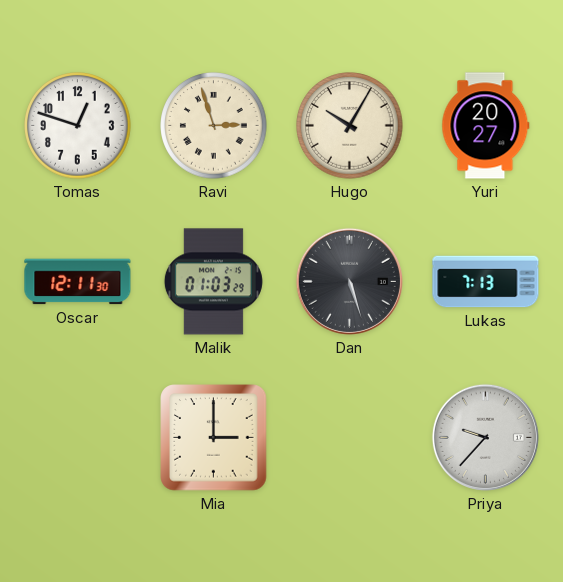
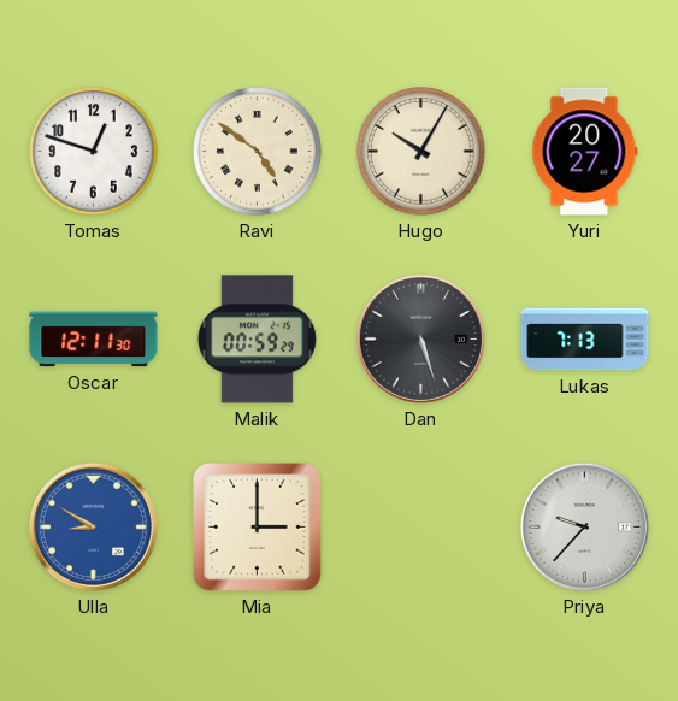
Ravi: 2:57 -> 4:51
Malik: 01:03 -> 00:59
Ulla: none -> 8:50
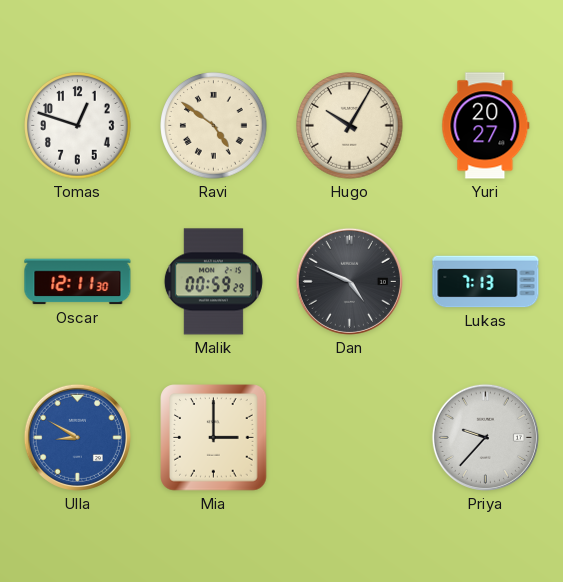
Dan: 5:27 -> 4:49
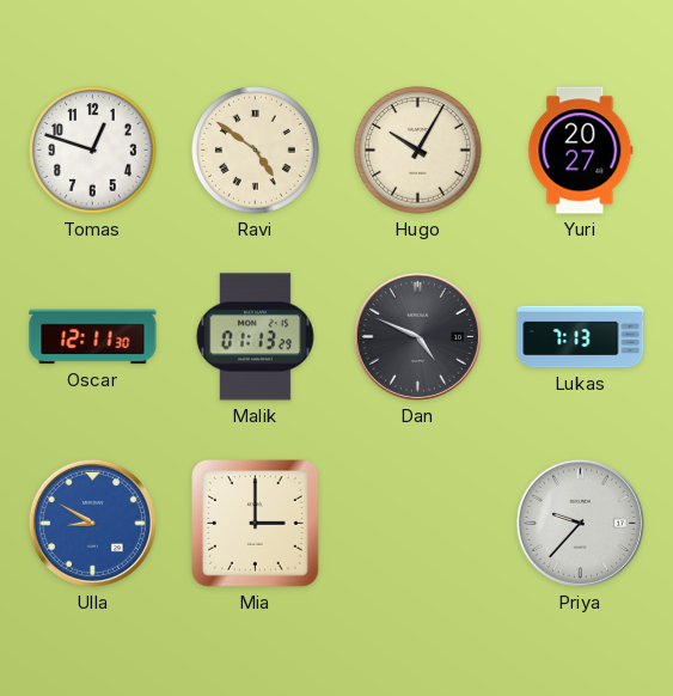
Malik: 00:59 -> 01:13
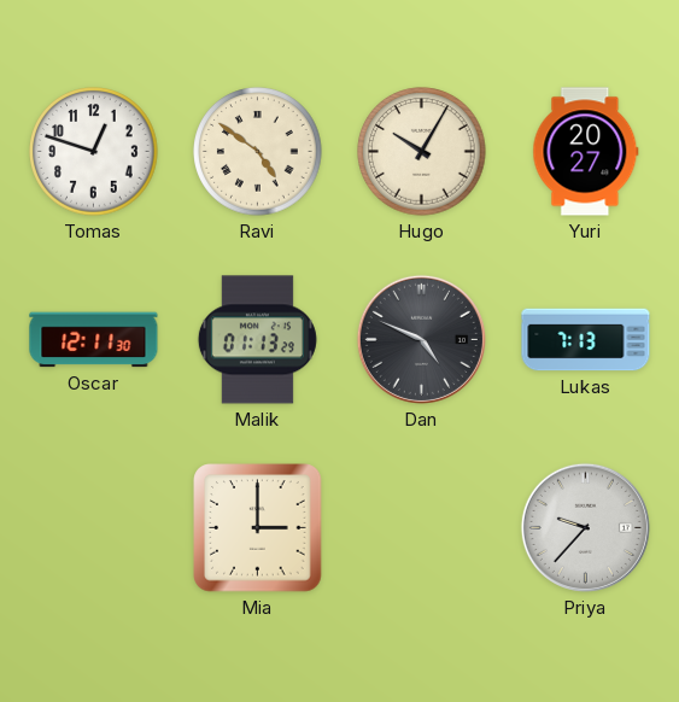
Ulla: 8:50 -> none
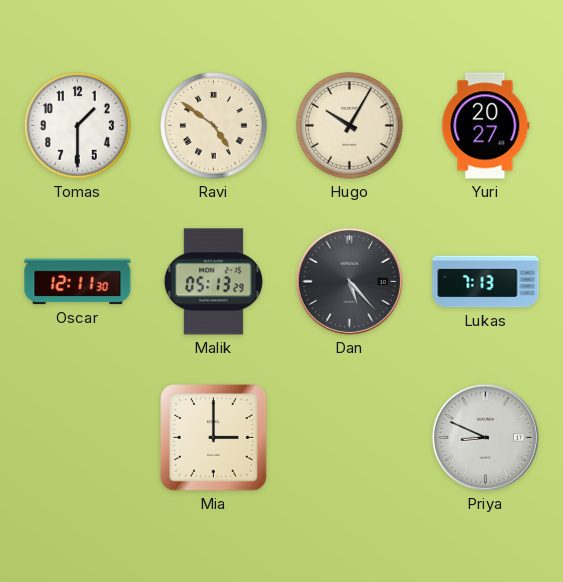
Tomas: 12:48 -> 1:30
Malik: 01:13 -> 05:13
Dan: 4:49 -> 5:23
Priya: 9:37 -> 8:49
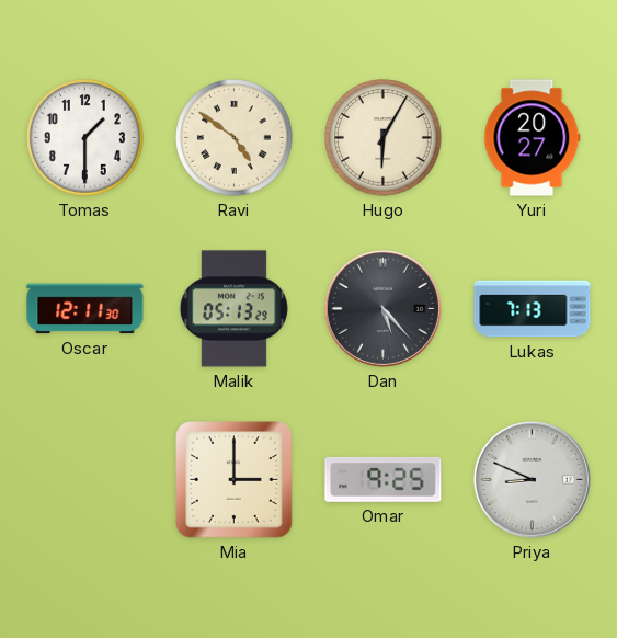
Hugo: 10:05 -> 6:05
Omar: none -> 9:25
